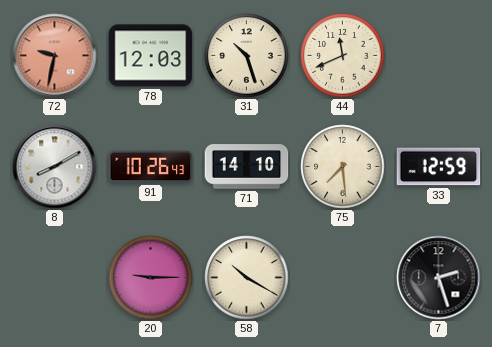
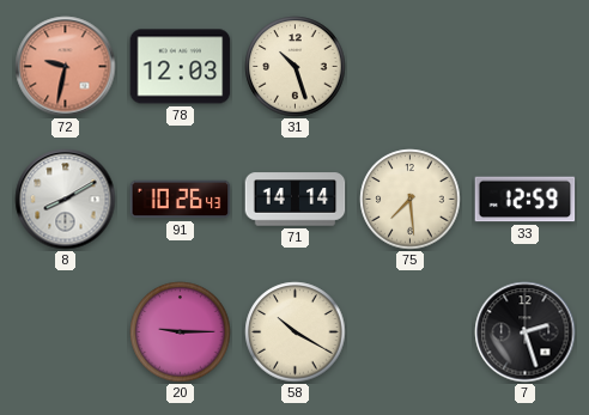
44: 11:41 -> none
71: 14:10 -> 14:14
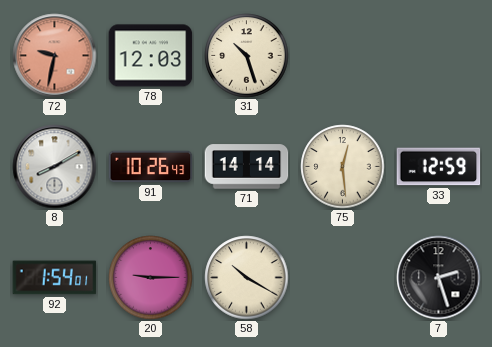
75: 7:29 -> 12:29
92: none -> 1:54
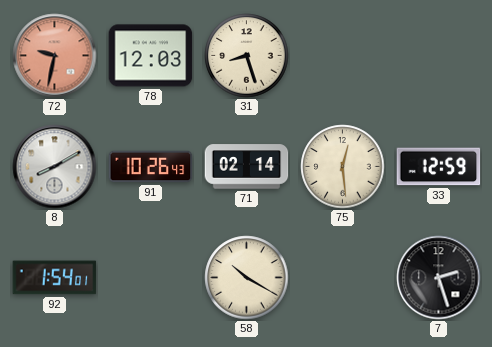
31: 10:27 -> 8:27
71: 14:14 -> 02:14
20: 9:15 -> none
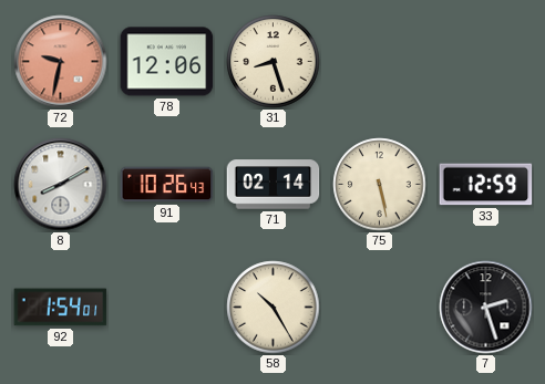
78: 12:03 -> 12:06
75: 12:29 -> 5:28
58: 10:20 -> 10:25
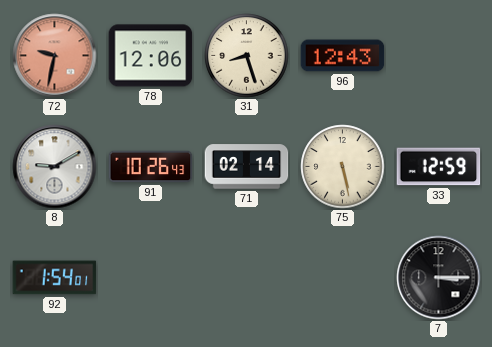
96: none -> 12:43
8: 8:10 -> 9:10
58: 10:25 -> none
7: 2:27 -> 3:15
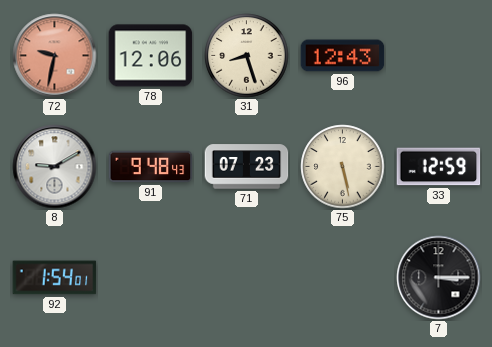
91: 10:26 -> 9:48
71: 02:14 -> 07:23
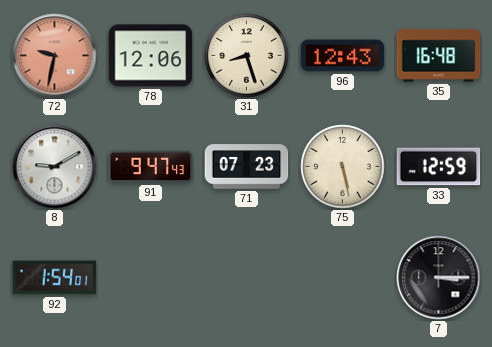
35: none -> 16:48
91: 9:48 -> 9:47
